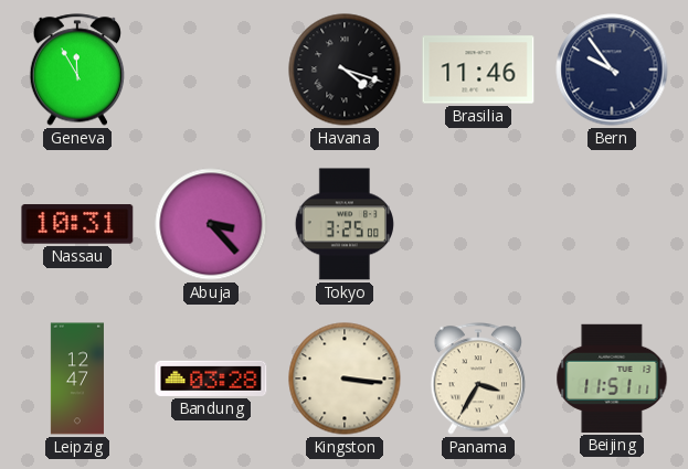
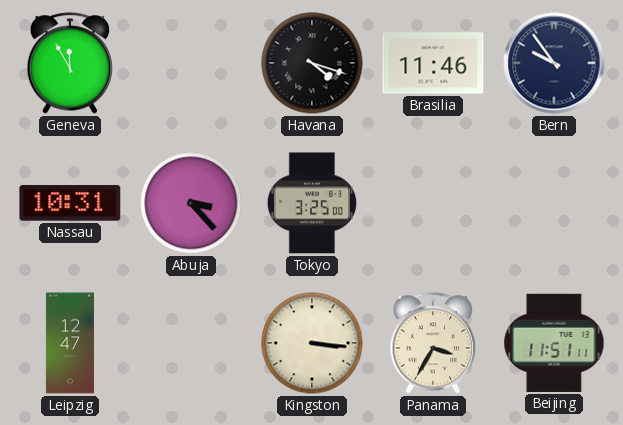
Bandung: 03:28 -> none
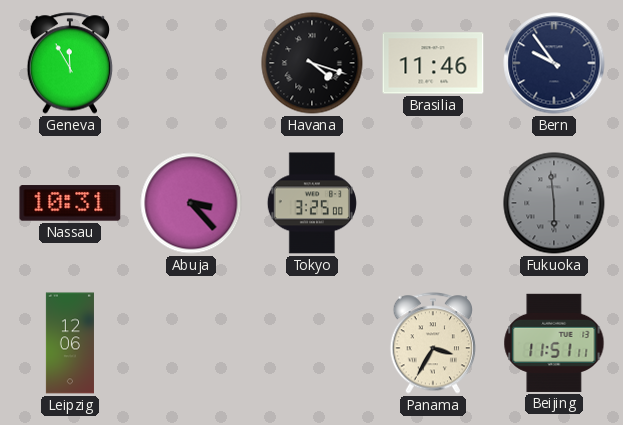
Fukuoka: none -> 5:59
Leipzig: 12:47 -> 12:06
Kingston: 3:16 -> none
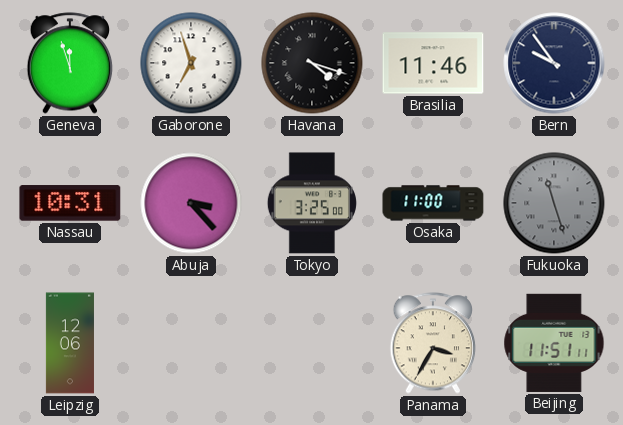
Geneva: 11:55 -> 11:57
Gaborone: none -> 6:57
Osaka: none -> 11:00
Fukuoka: 5:59 -> 11:27
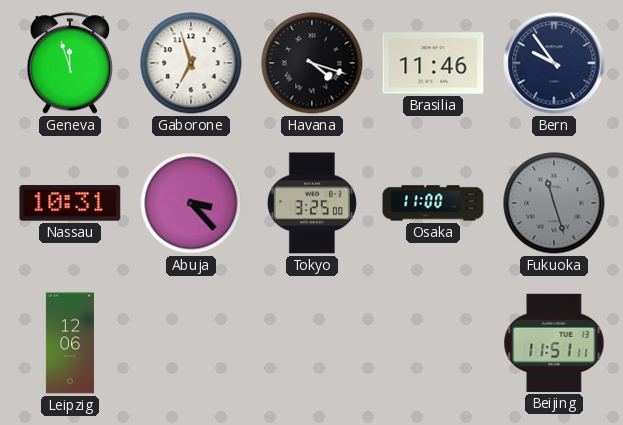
Panama: 3:35 -> none
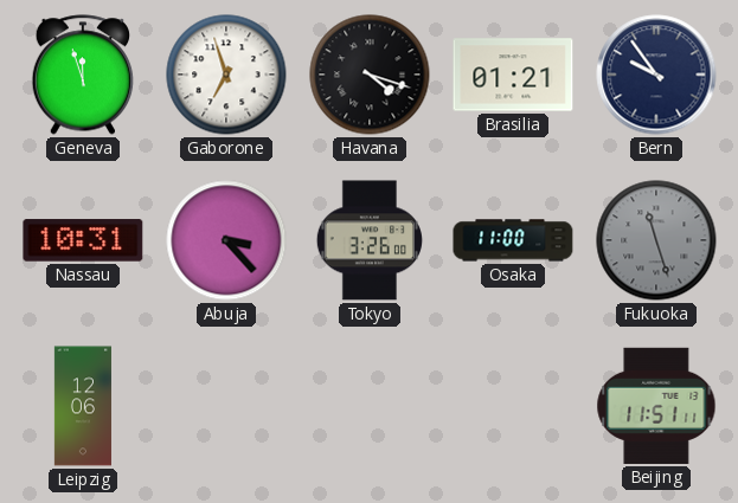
Brasilia: 11:46 -> 01:21
Tokyo: 3:25 -> 3:26
